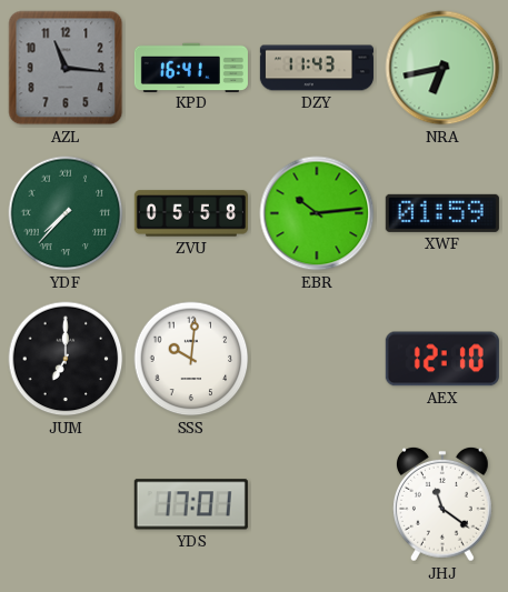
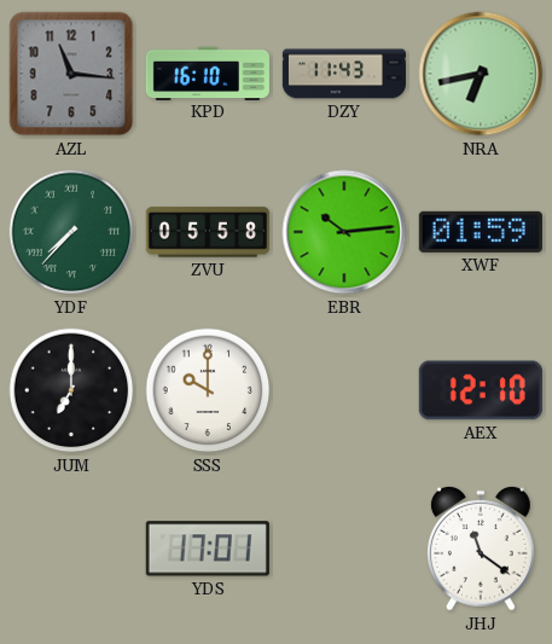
KPD: 16:41 -> 16:10
SSS: 10:01 -> 10:00
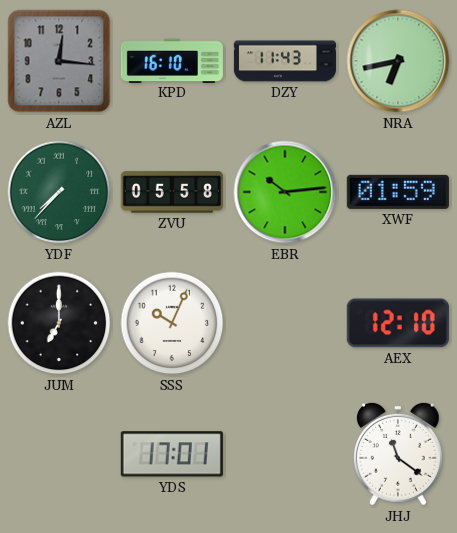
AZL: 11:16 -> 12:16
SSS: 10:00 -> 10:04
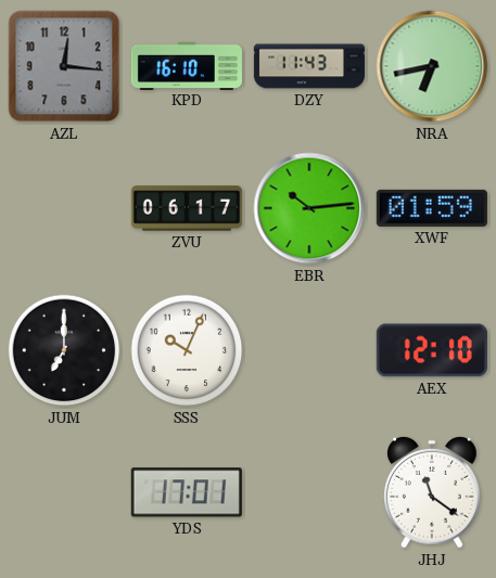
YDF: 7:37 -> none
ZVU: 05:58 -> 06:17
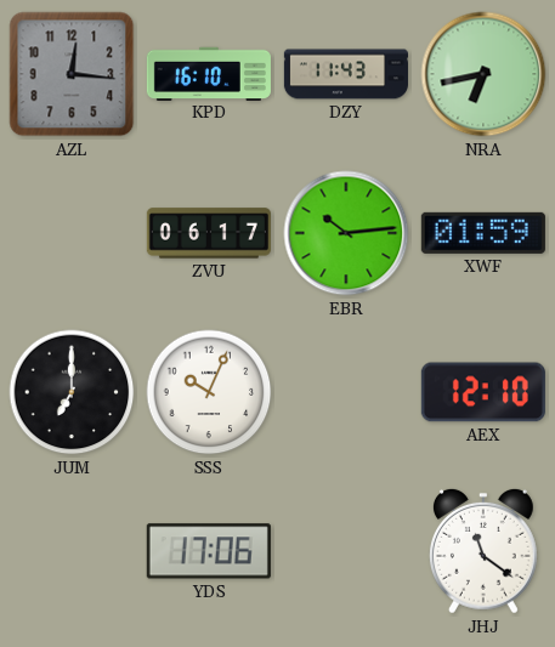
YDS: 17:01 -> 17:06
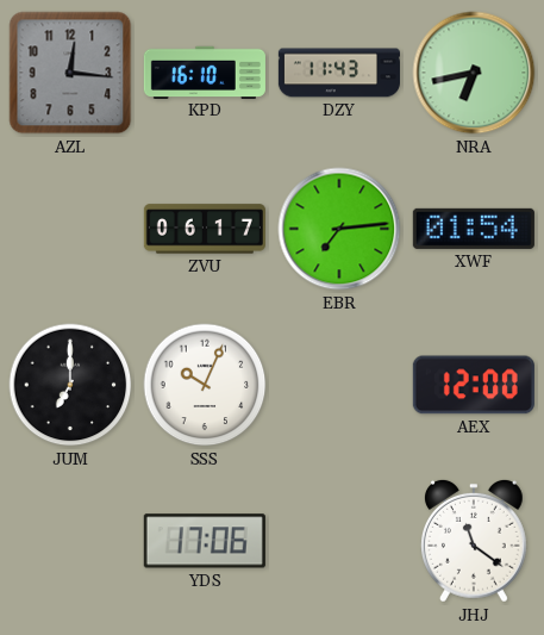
EBR: 10:14 -> 7:14
XWF: 01:59 -> 01:54
AEX: 12:10 -> 12:00
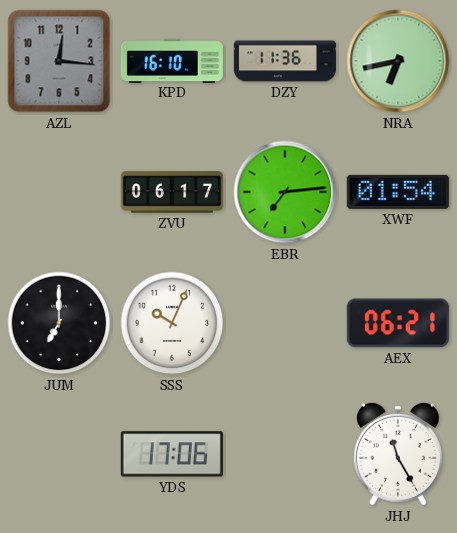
DZY: 11:43 -> 11:36
AEX: 12:00 -> 06:21
JHJ: 11:21 -> 11:25
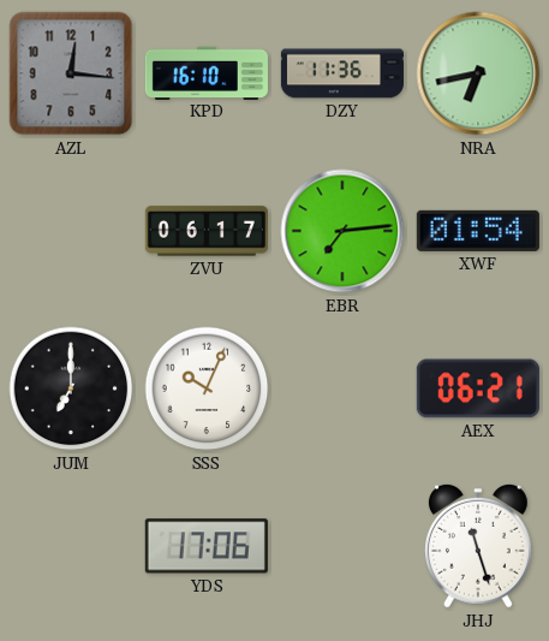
JHJ: 11:25 -> 11:27
